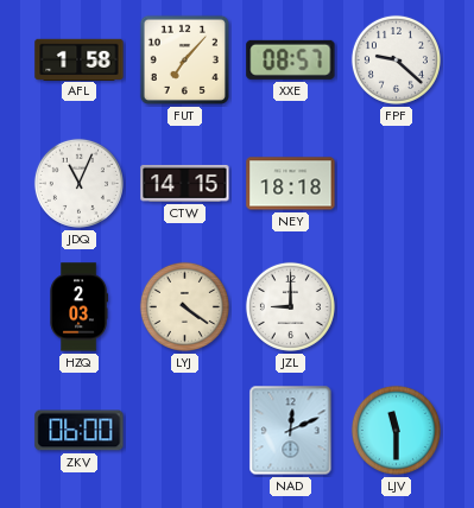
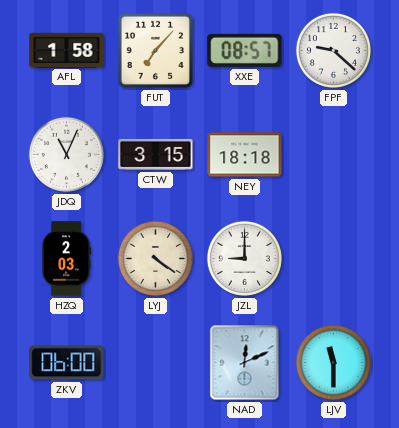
CTW: 14:15 -> 3:15
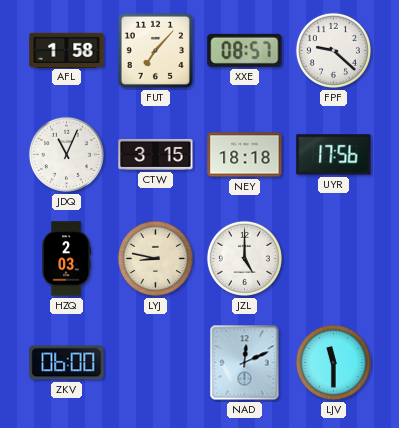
UYR: none -> 17:56
LYJ: 4:21 -> 8:47
JZL: 9:00 -> 5:00
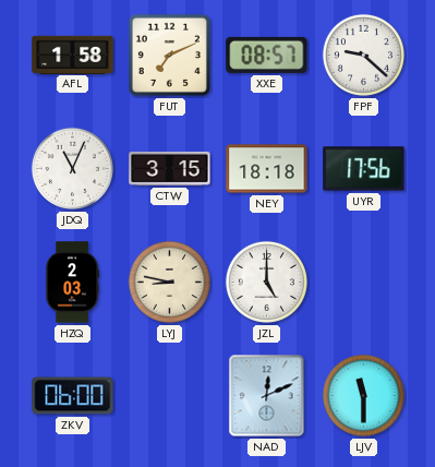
FUT: 7:07 -> 7:11
